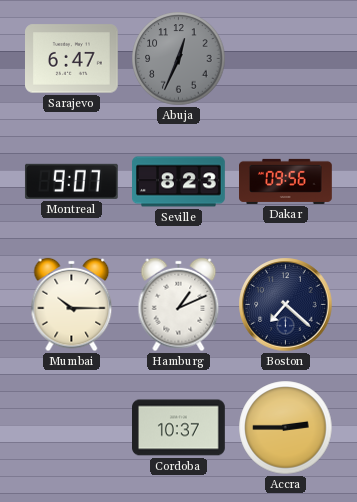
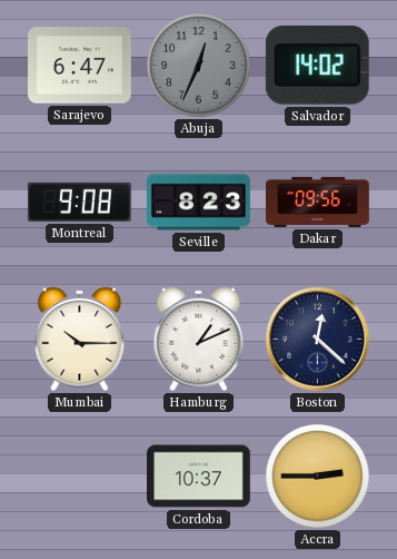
Salvador: none -> 14:02
Montreal: 9:07 -> 9:08
Boston: 7:22 -> 12:22
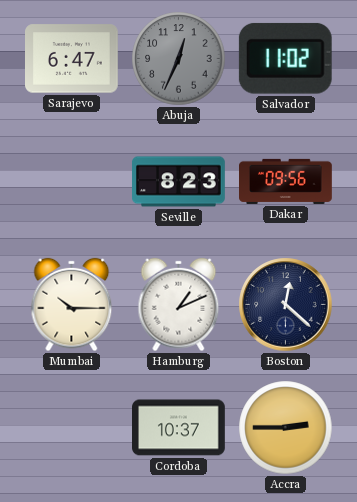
Salvador: 14:02 -> 11:02
Montreal: 9:08 -> none
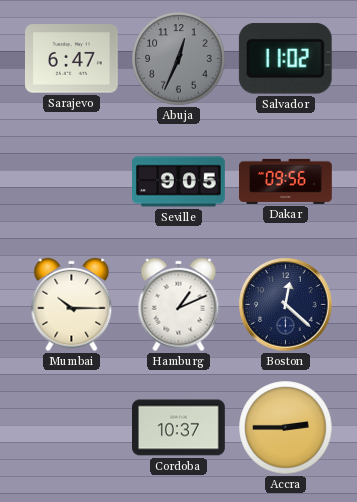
Seville: 8:23 -> 9:05
